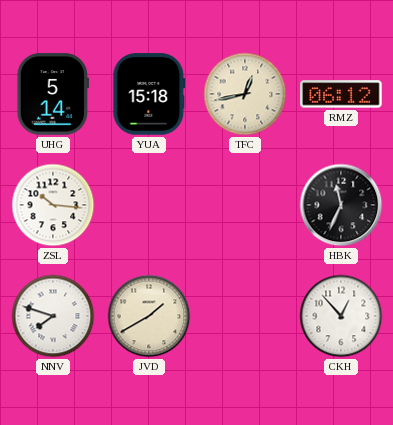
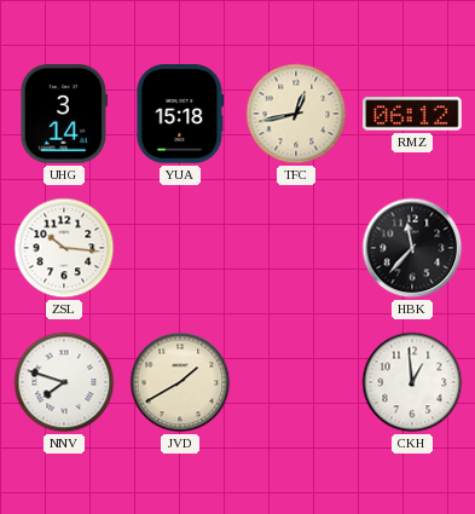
UHG: 5:14 -> 3:14
HBK: 11:34 -> 11:37
CKH: 12:53 -> 12:59
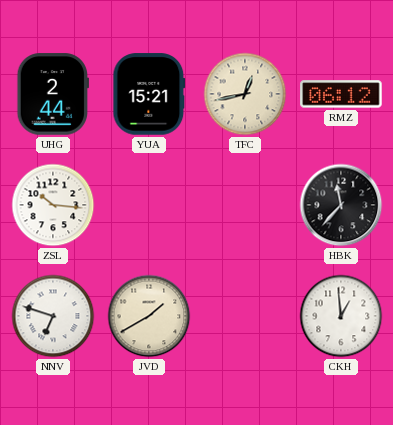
UHG: 3:14 -> 2:44
YUA: 15:18 -> 15:21
NNV: 7:48 -> 6:48
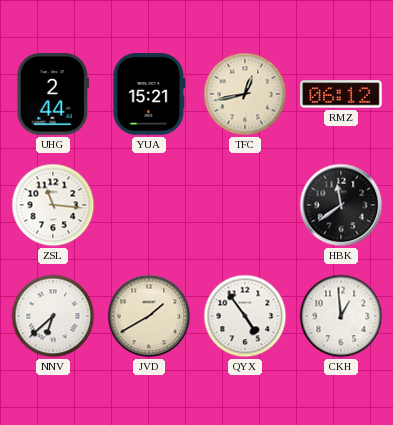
ZSL: 10:16 -> 11:16
HBK: 11:37 -> 11:39
NNV: 6:48 -> 6:38
QYX: none -> 4:54
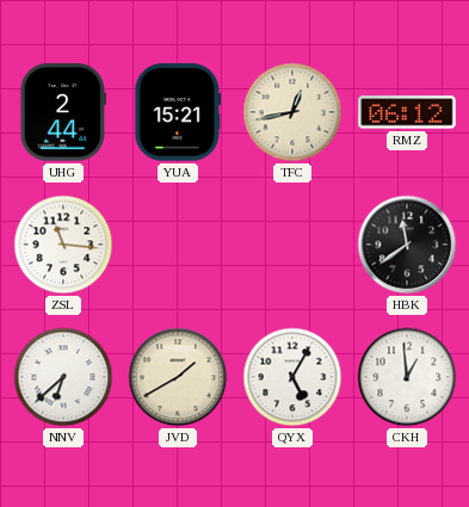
QYX: 4:54 -> 5:05
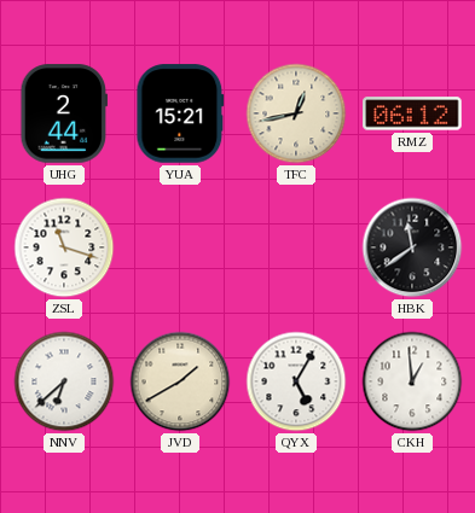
ZSL: 11:16 -> 11:18
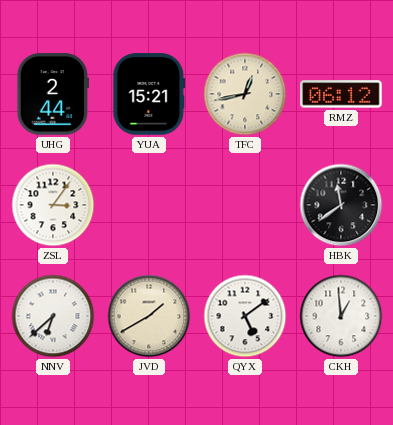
ZSL: 11:18 -> 3:06
QYX: 5:05 -> 5:09
